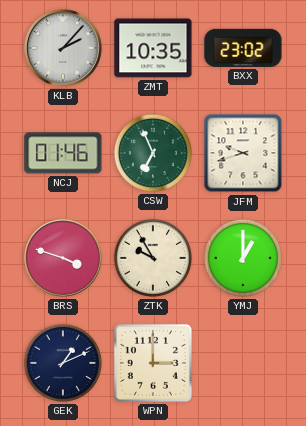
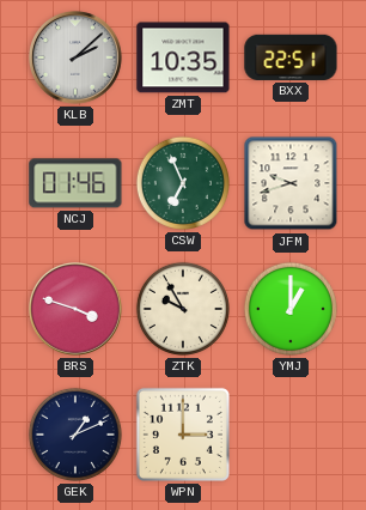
KLB: 2:07 -> 2:08
BXX: 23:02 -> 22:51
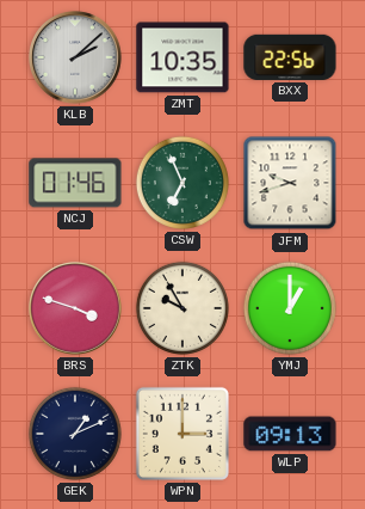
BXX: 22:51 -> 22:56
WLP: none -> 09:13
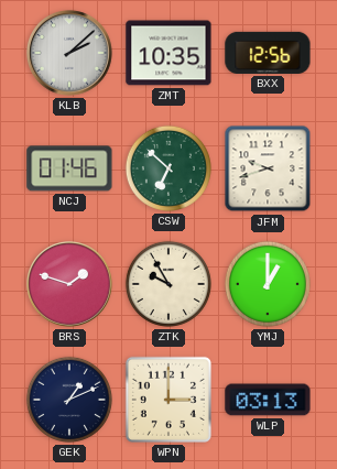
BXX: 22:56 -> 12:56
CSW: 6:56 -> 6:52
BRS: 3:48 -> 1:48
WLP: 09:13 -> 03:13
